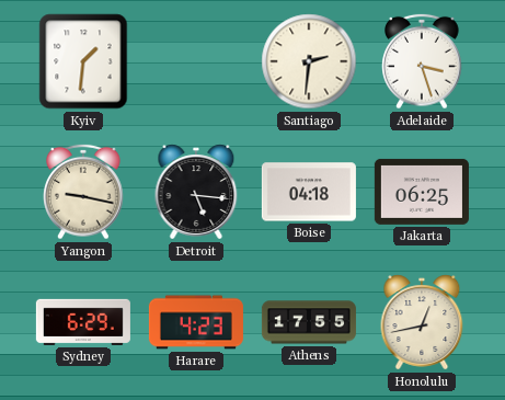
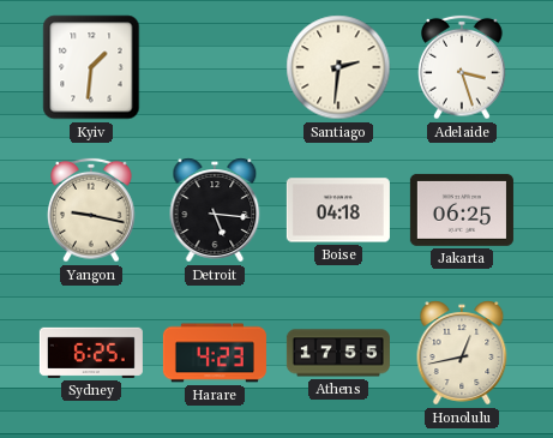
Sydney: 6:29 -> 6:25
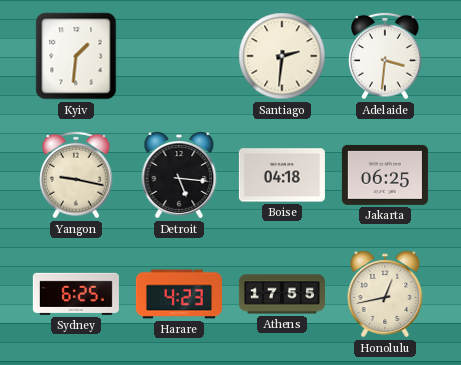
Adelaide: 3:27 -> 3:31
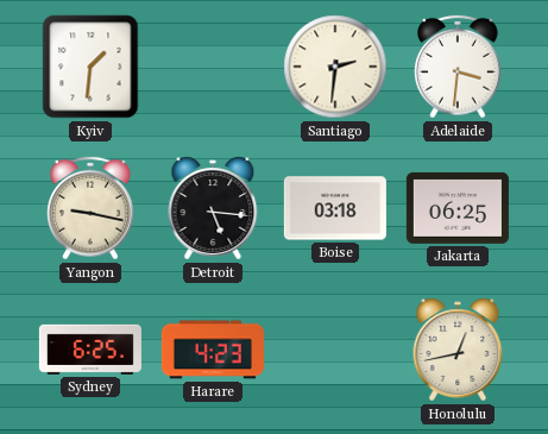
Boise: 04:18 -> 03:18
Athens: 17:55 -> none
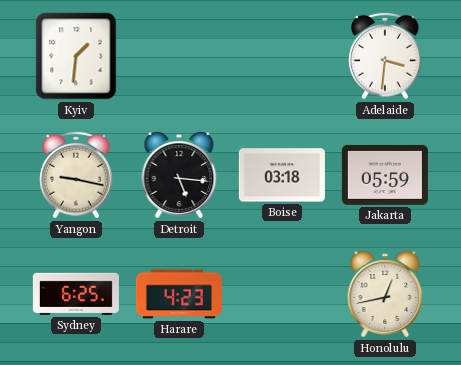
Santiago: 2:31 -> none
Jakarta: 06:25 -> 05:59
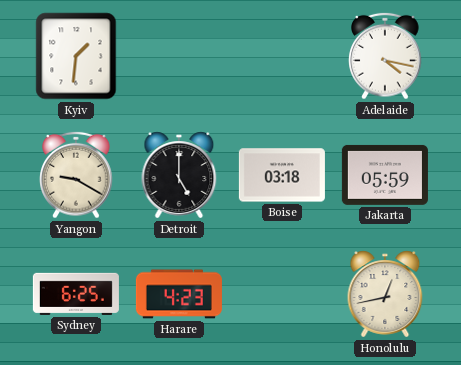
Adelaide: 3:31 -> 4:17
Yangon: 9:17 -> 9:20
Detroit: 5:16 -> 5:00
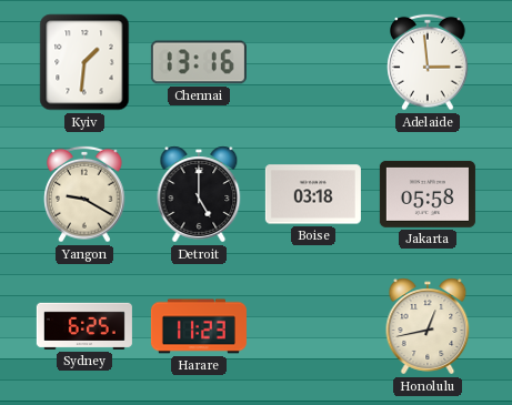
Chennai: none -> 13:16
Adelaide: 4:17 -> 2:59
Jakarta: 05:59 -> 05:58
Harare: 4:23 -> 11:23
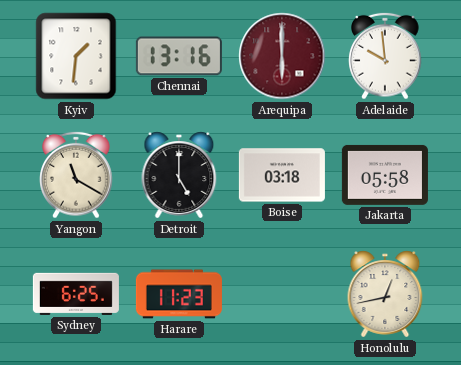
Arequipa: none -> 6:00
Adelaide: 2:59 -> 9:59
Yangon: 9:20 -> 11:20
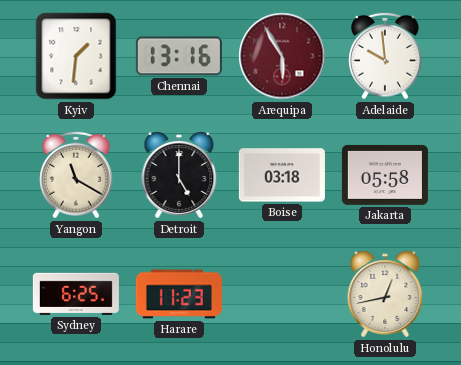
Arequipa: 6:00 -> 5:55
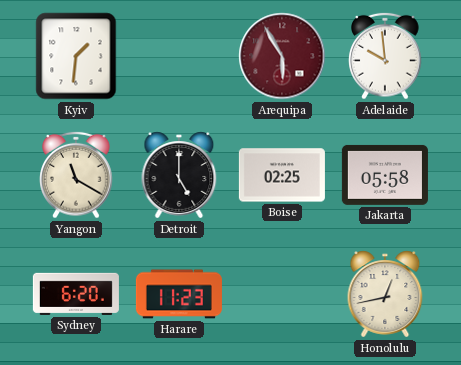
Chennai: 13:16 -> none
Boise: 03:18 -> 02:25
Sydney: 6:25 -> 6:20
